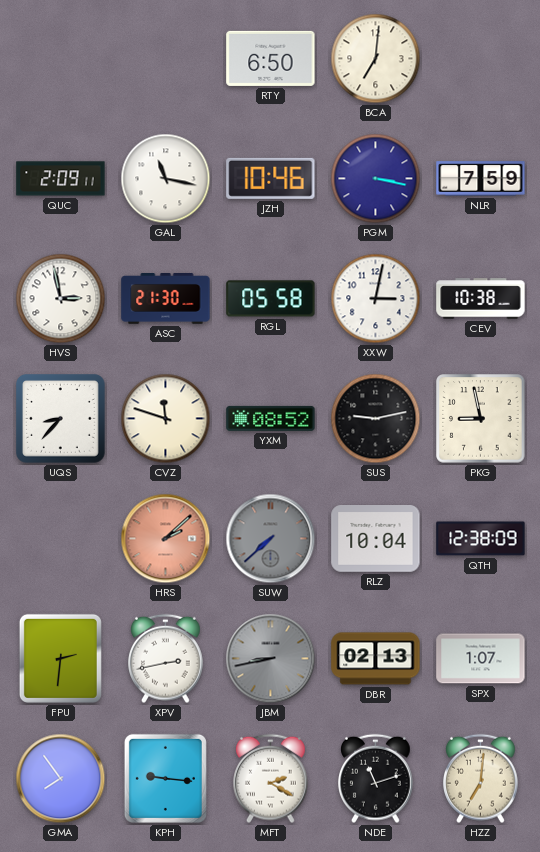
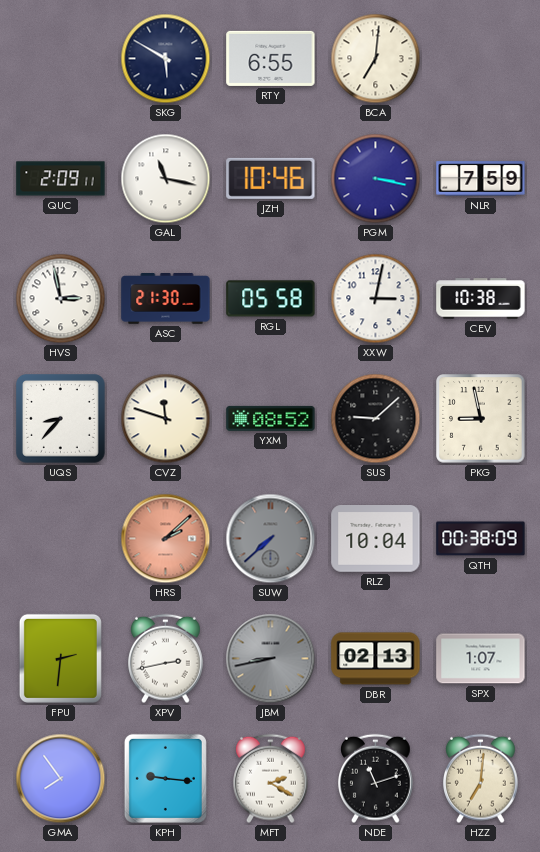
SKG: none -> 5:50
RTY: 6:50 -> 6:55
SUS: 9:13 -> 9:08
QTH: 12:38 -> 00:38
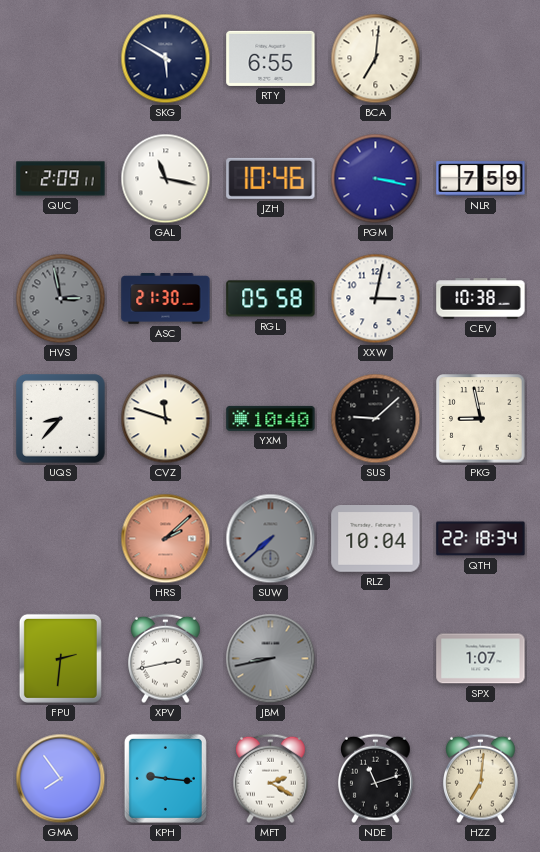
HVS dial: white -> grey
YXM: 08:52 -> 10:40
QTH: 00:38 -> 22:18
DBR: 02:13 -> none
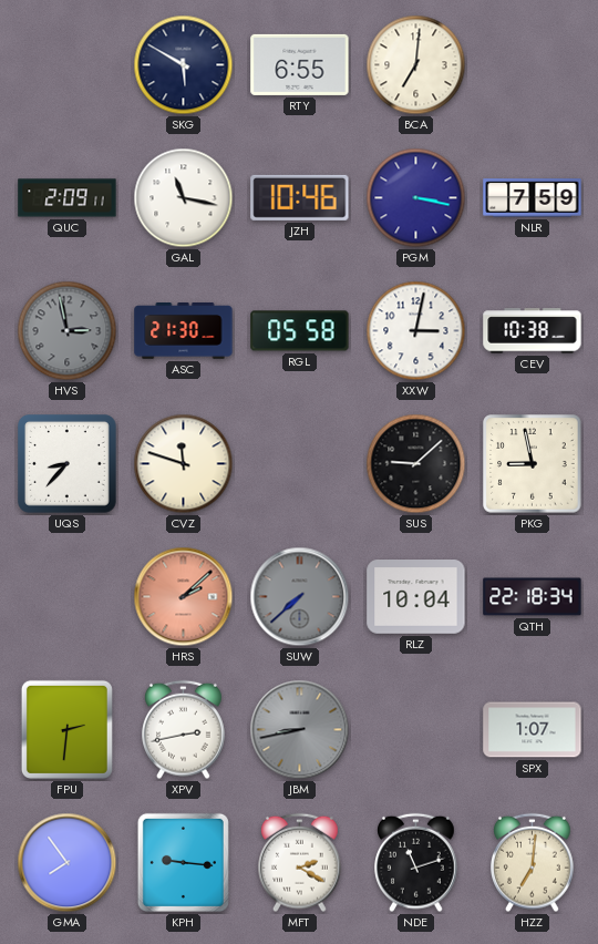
YXM: 10:40 -> none
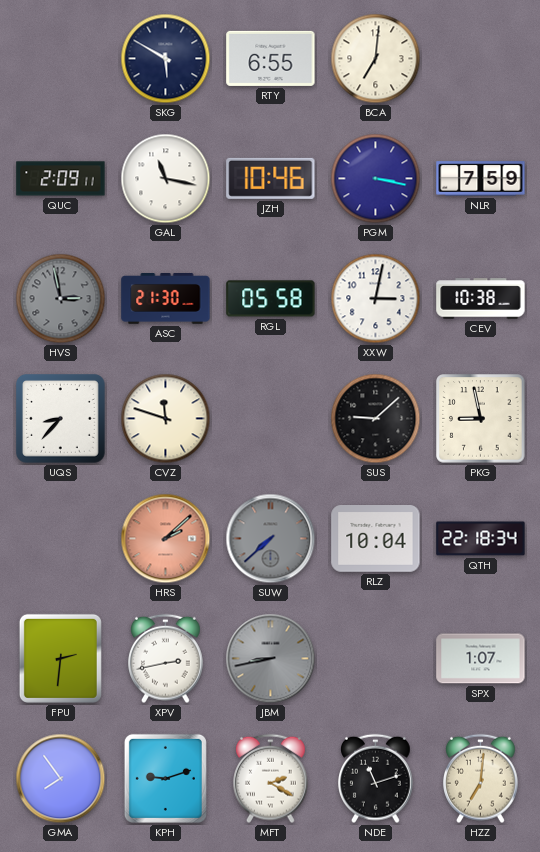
KPH: 9:16 -> 9:12
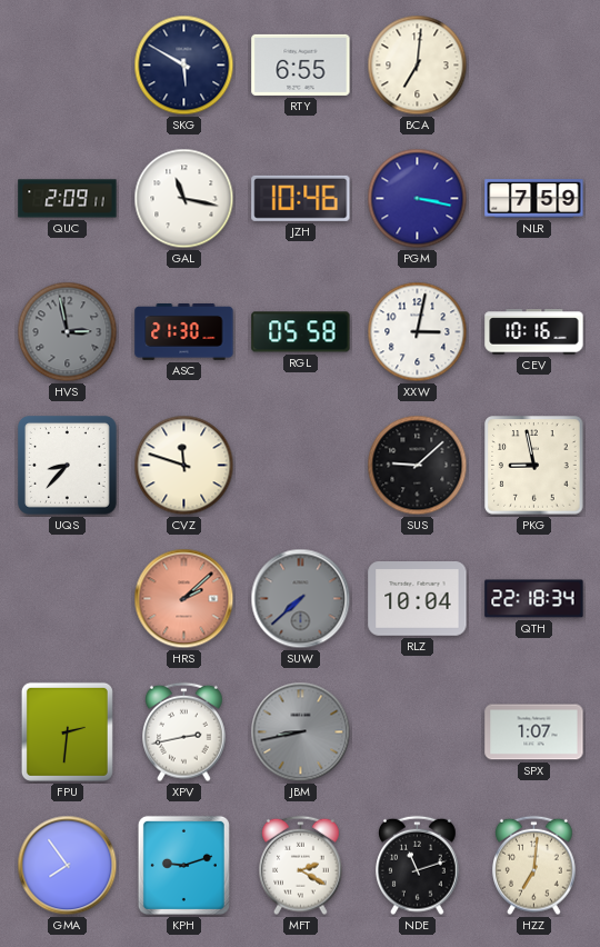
CEV: 10:38 -> 10:16
